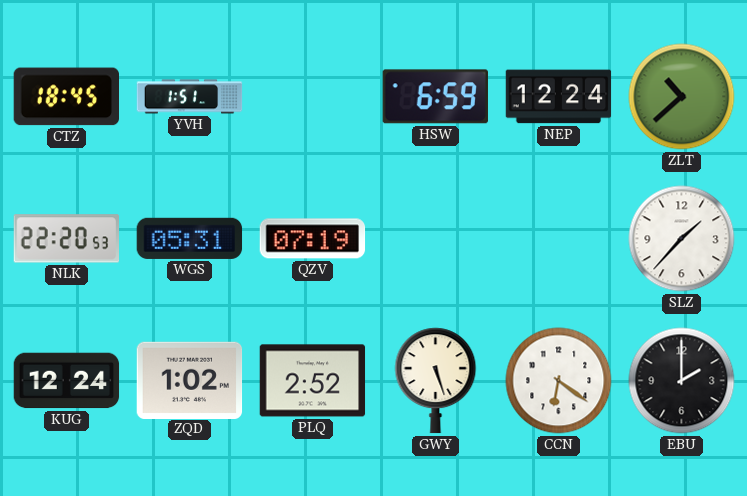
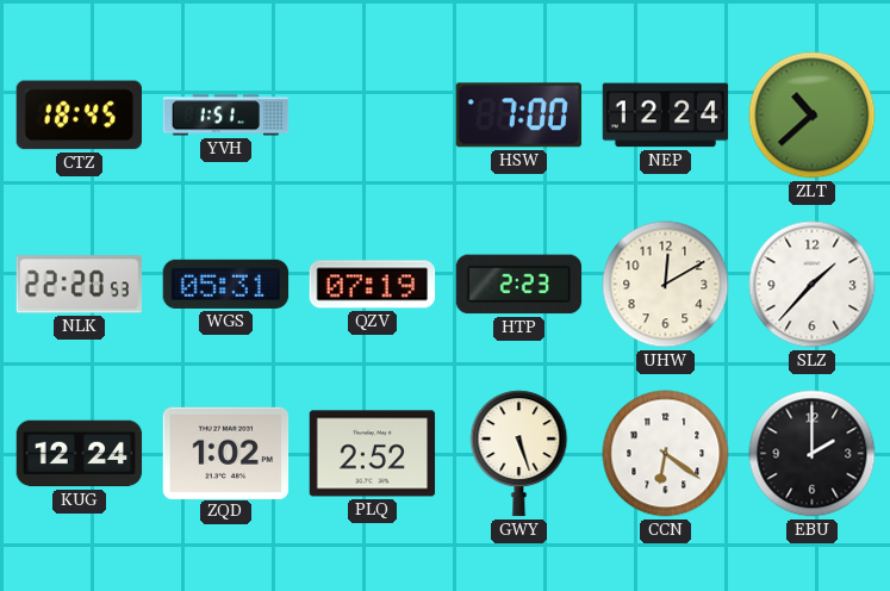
HSW: 6:59 -> 7:00
HTP: none -> 2:23
UHW: none -> 12:10
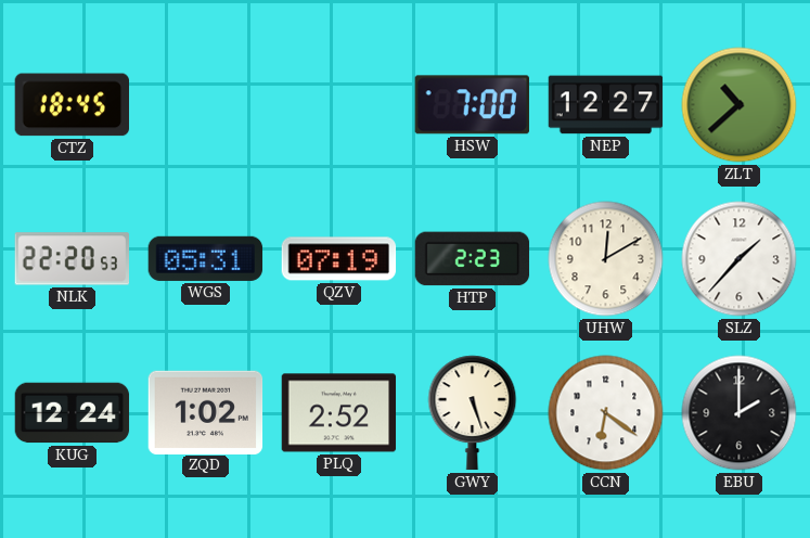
YVH: 1:51 -> none
NEP: 12:24 -> 12:27
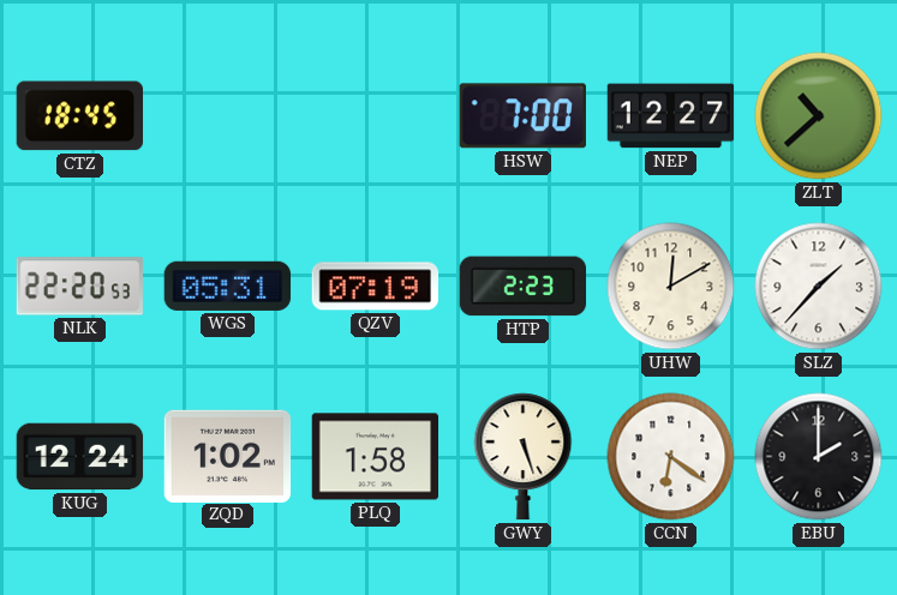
PLQ: 2:52 -> 1:58
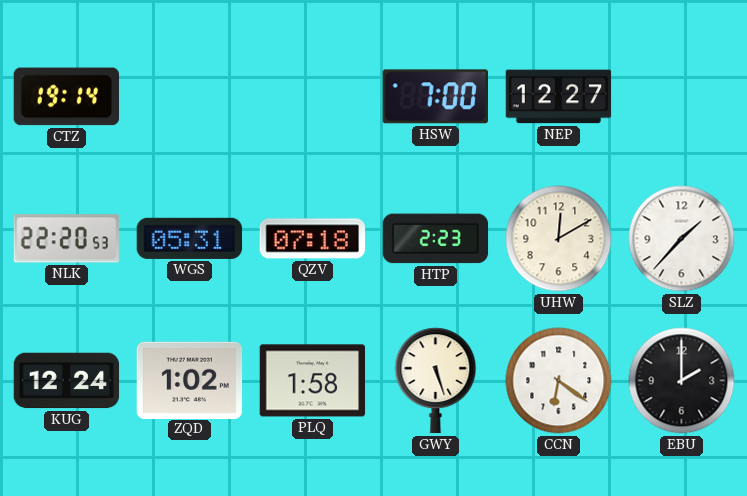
CTZ: 18:45 -> 19:14
ZLT: 10:38 -> none
QZV: 07:19 -> 07:18
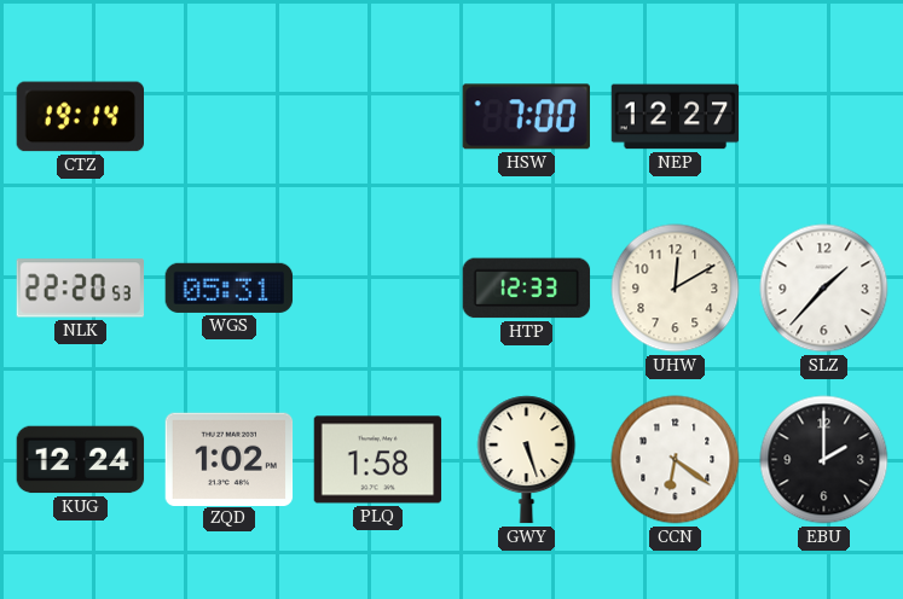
QZV: 07:18 -> none
HTP: 2:23 -> 12:33
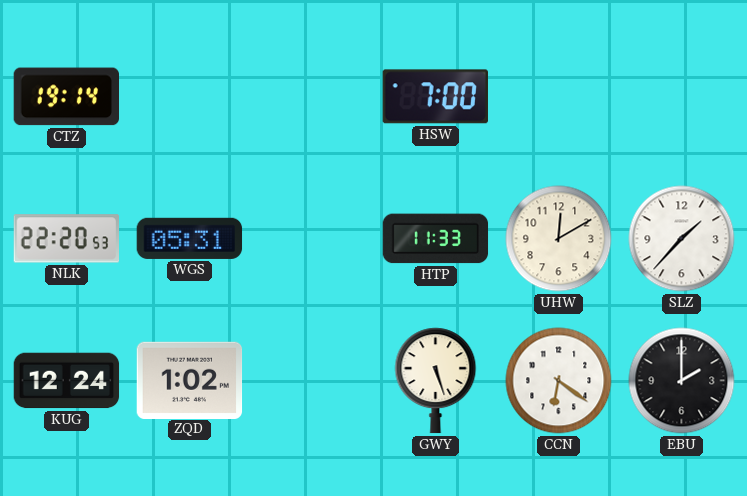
NEP: 12:27 -> none
HTP: 12:33 -> 11:33
PLQ: 1:58 -> none
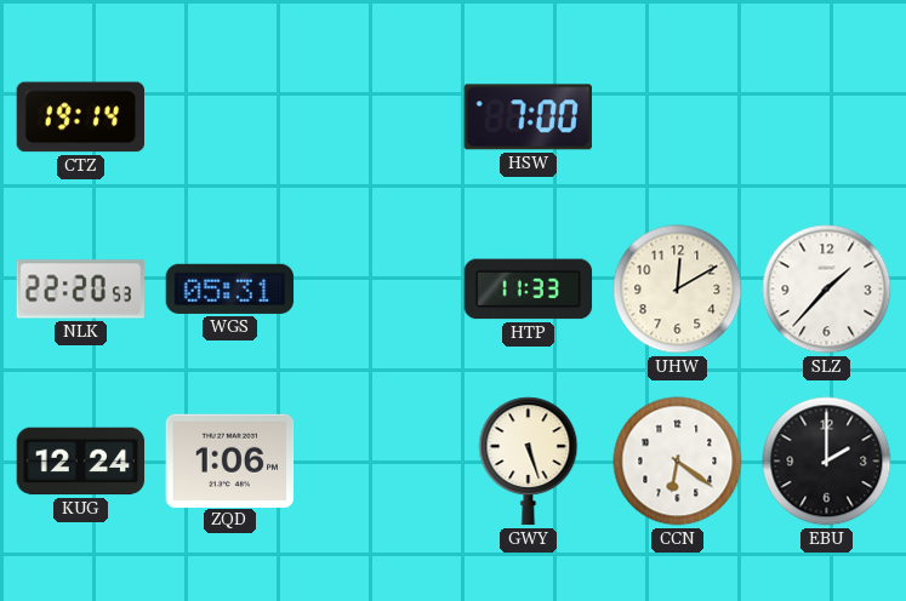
ZQD: 1:02 -> 1:06
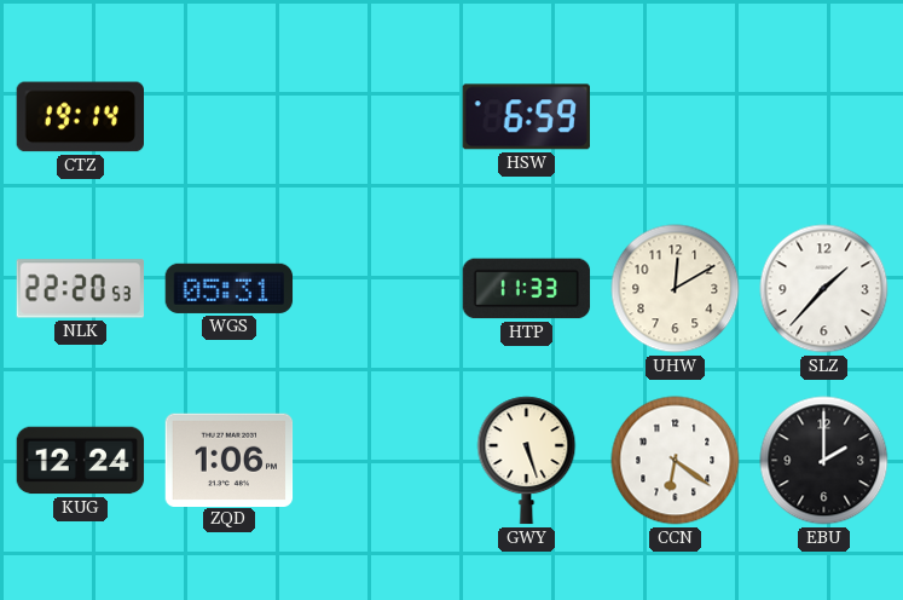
HSW: 7:00 -> 6:59
